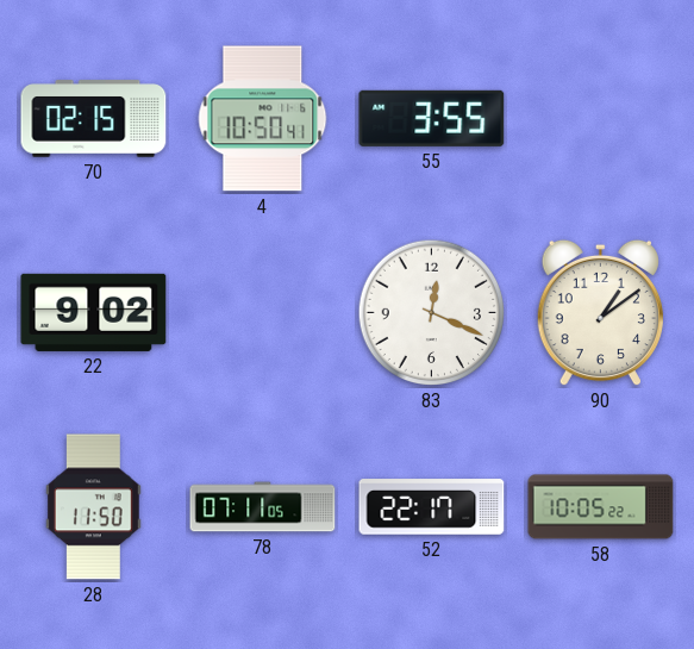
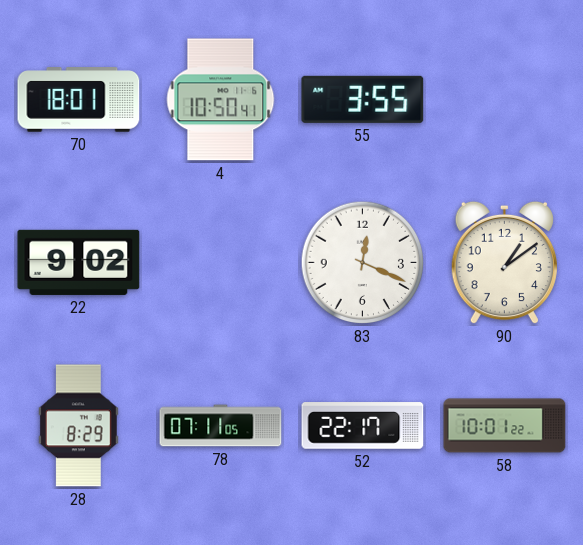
70: 02:15 -> 18:01
28: 11:50 -> 8:29
58: 10:05 -> 10:01
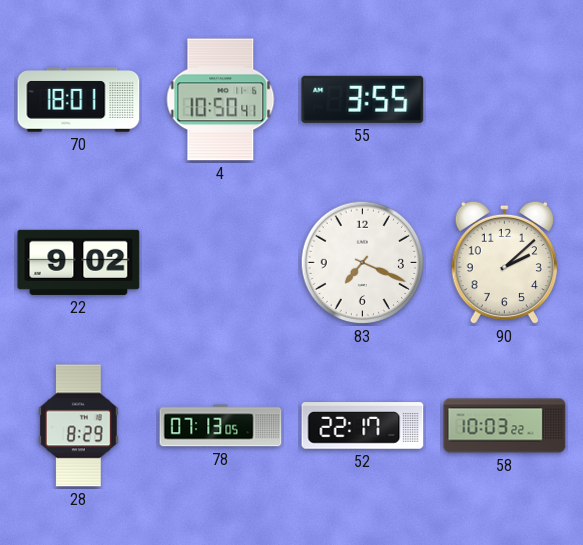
83: 12:19 -> 7:19
90: 1:09 -> 2:08
78: 07:11 -> 07:13
58: 10:01 -> 10:03
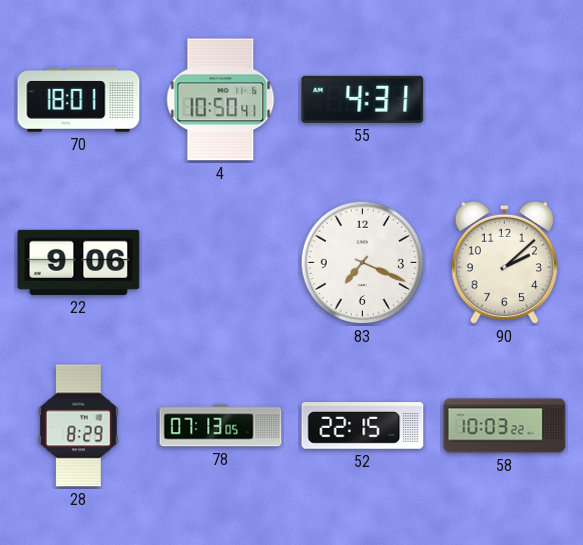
55: 3:55 -> 4:31
22: 9:02 -> 9:06
52: 22:17 -> 22:15
